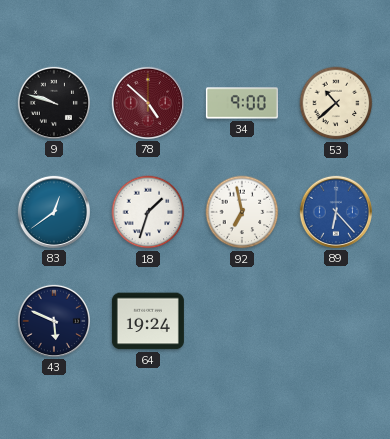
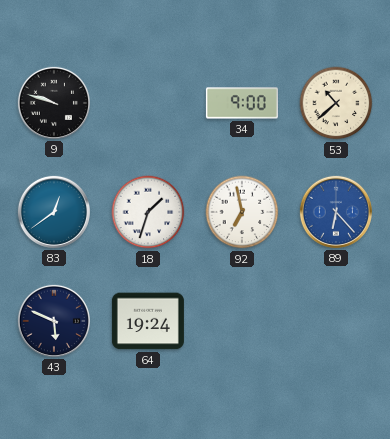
78: 4:52 -> none
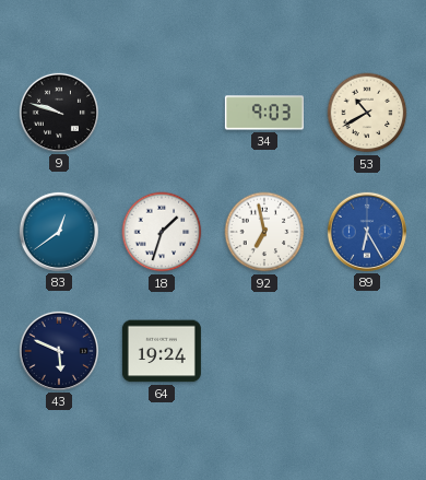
34: 9:00 -> 9:03
53: 10:38 -> 10:40
89: 6:23 -> 6:25
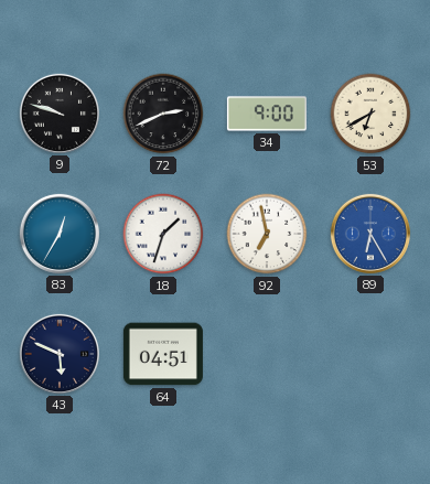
72: none -> 2:41
34: 9:03 -> 9:00
53: 10:40 -> 6:40
83: 12:39 -> 12:35
64: 19:24 -> 04:51
